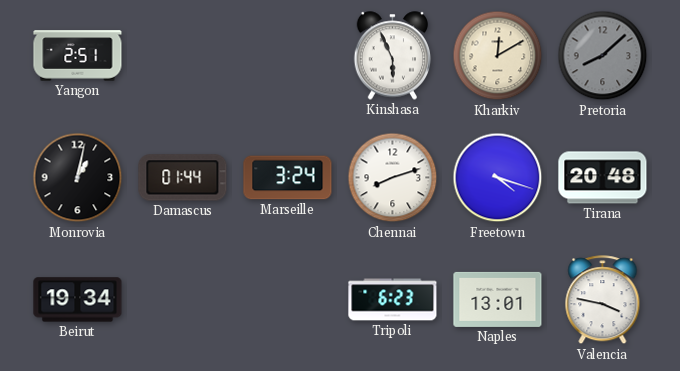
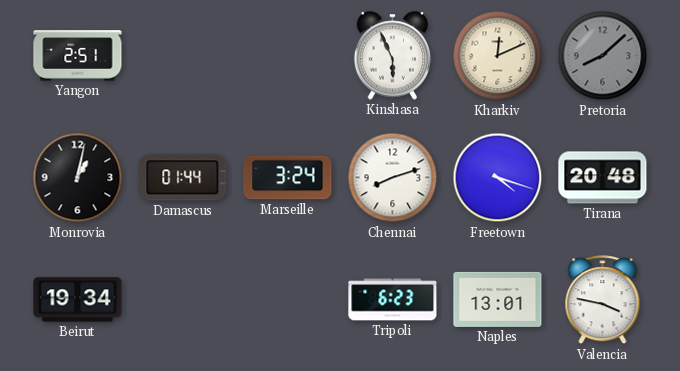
Kharkiv: 12:10 -> 12:11
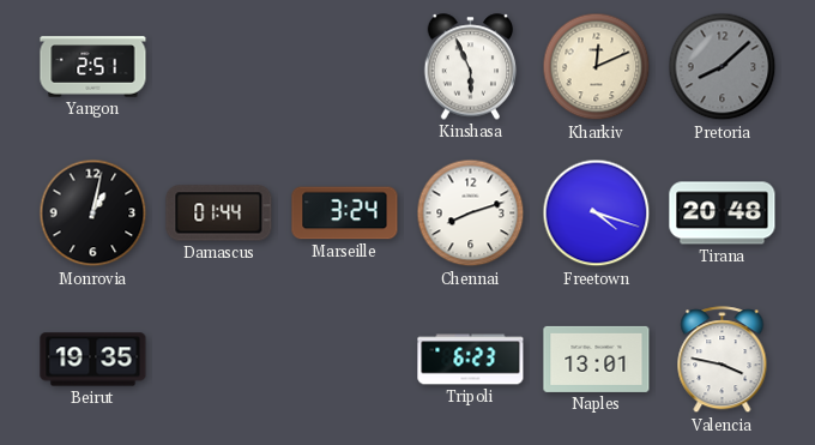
Beirut: 19:34 -> 19:35
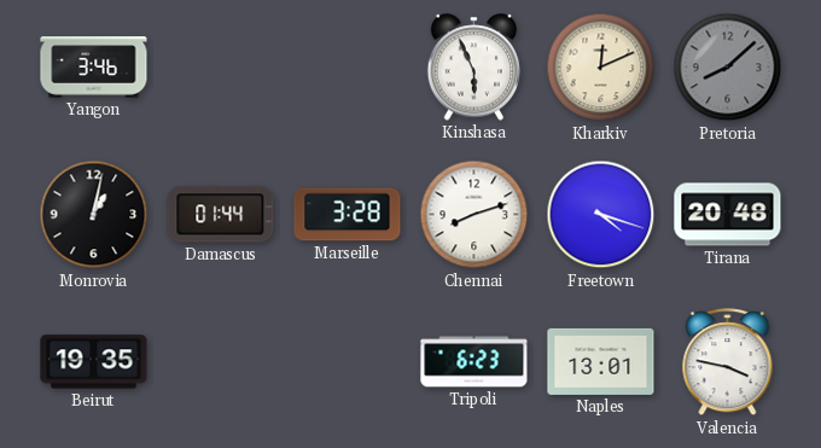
Yangon: 2:51 -> 3:46
Marseille: 3:24 -> 3:28
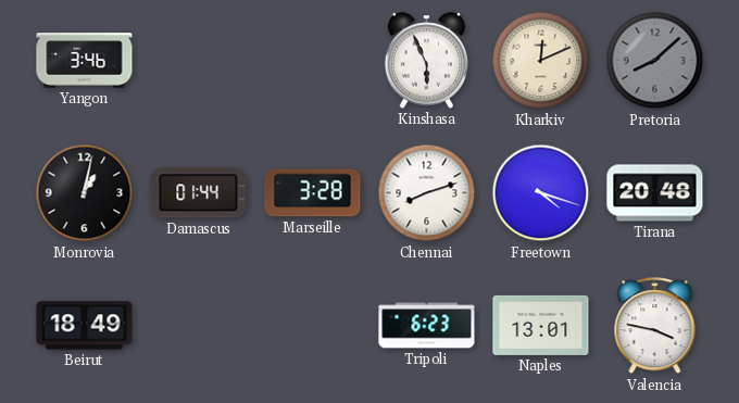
Beirut: 19:35 -> 18:49
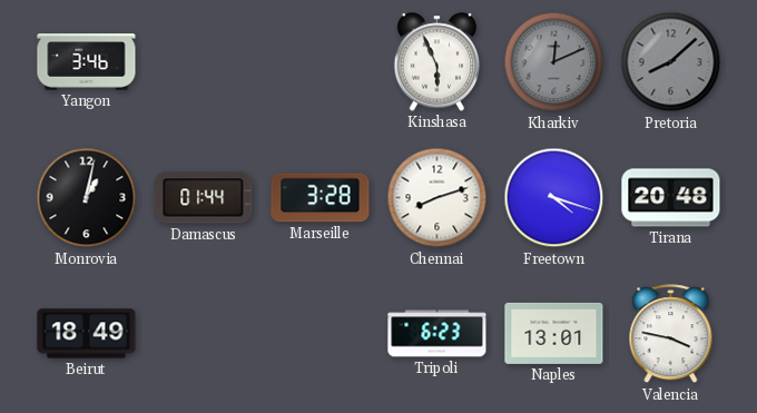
Kharkiv dial: cream -> grey
